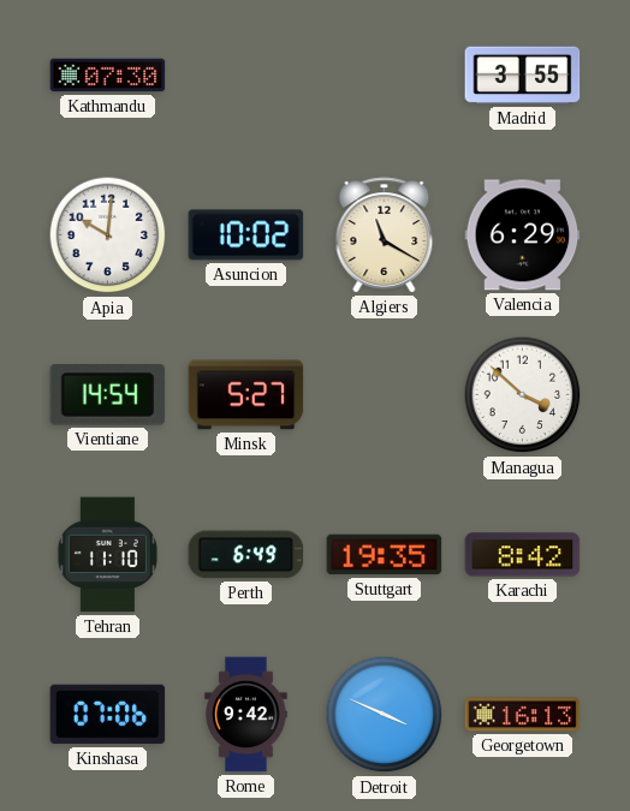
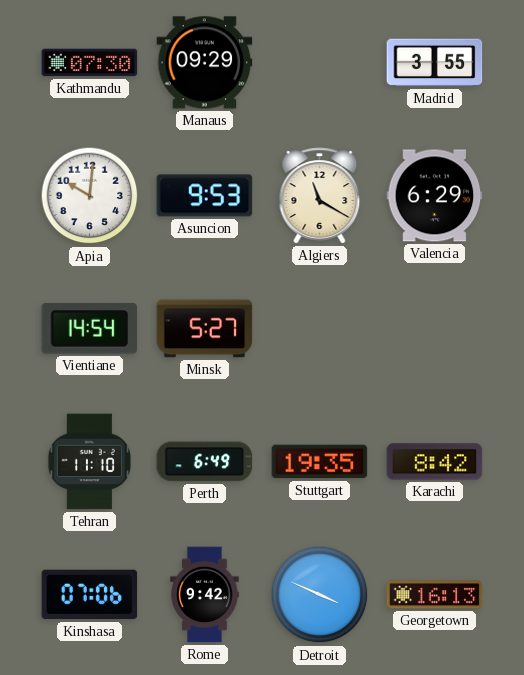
Manaus: none -> 09:29
Asuncion: 10:02 -> 9:53
Managua: 3:52 -> none
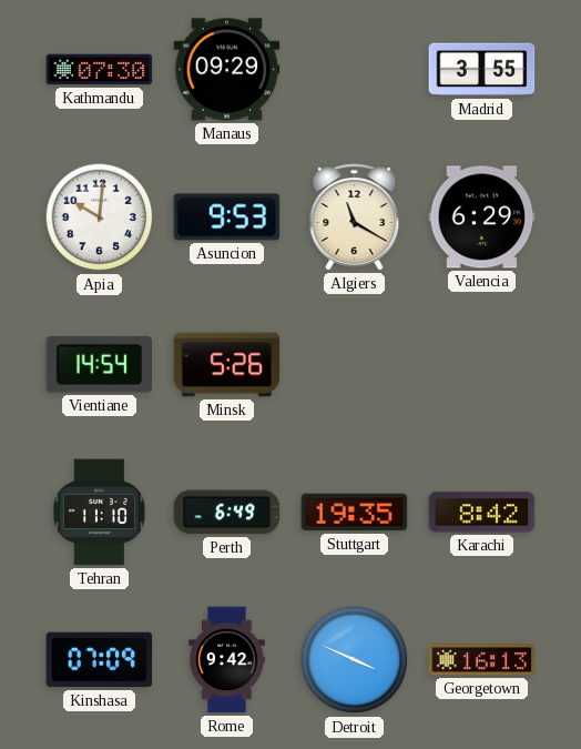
Minsk: 5:27 -> 5:26
Kinshasa: 07:06 -> 07:09
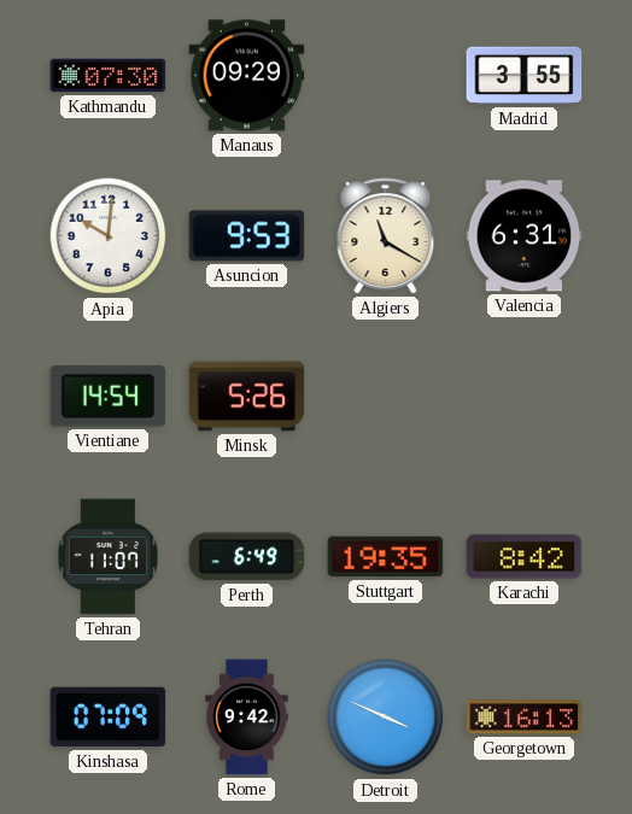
Valencia: 6:29 -> 6:31
Tehran: 11:10 -> 11:07
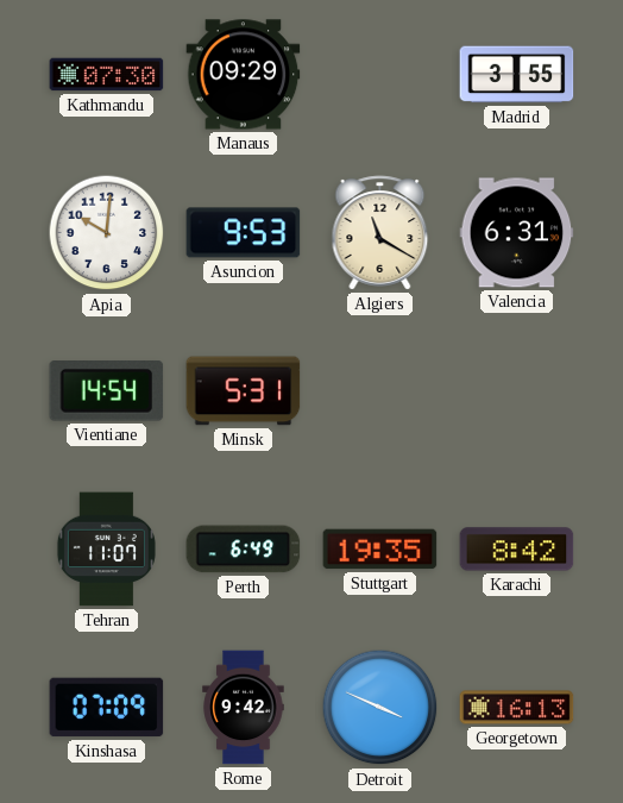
Minsk: 5:26 -> 5:31
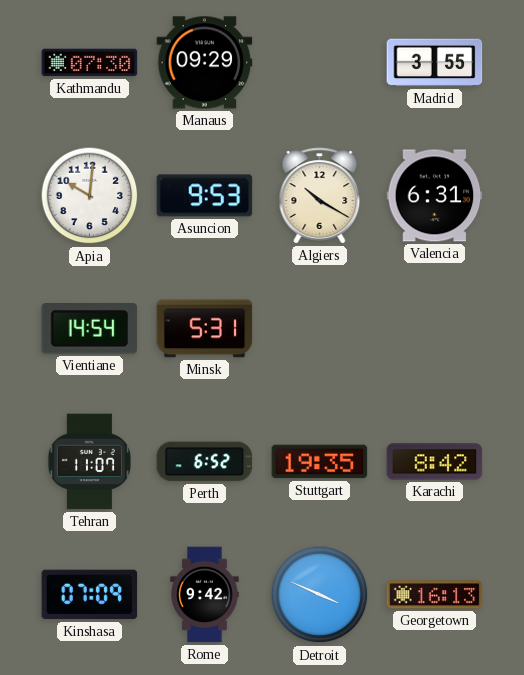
Algiers: 11:20 -> 10:20
Perth: 6:49 -> 6:52
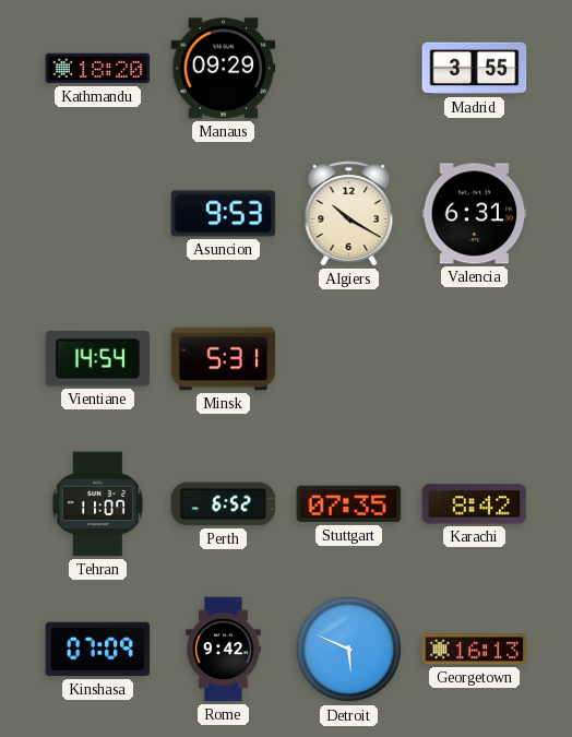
Kathmandu: 07:30 -> 18:20
Apia: 10:01 -> none
Stuttgart: 19:35 -> 07:35
Detroit: 3:49 -> 5:49
